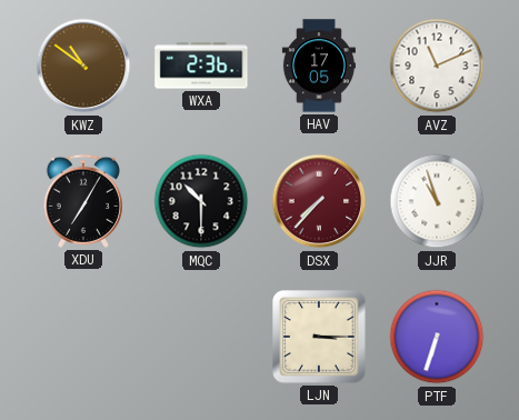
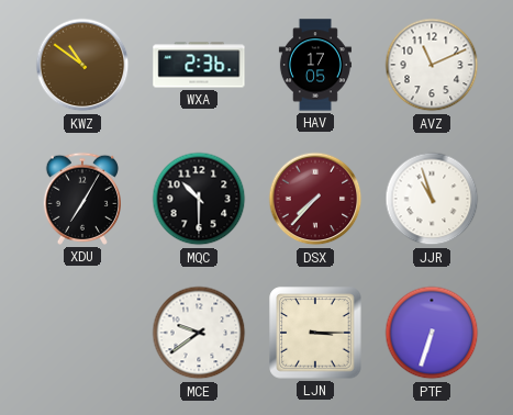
MCE: none -> 9:39
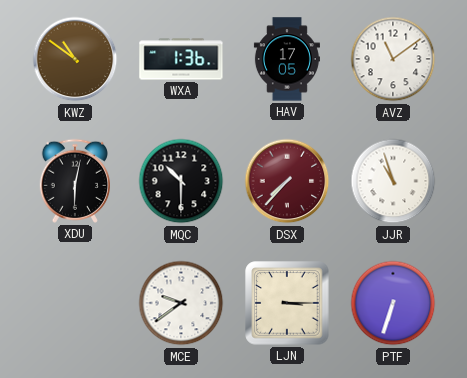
WXA: 2:36 -> 1:36
AVZ: 11:11 -> 11:09
XDU: 7:05 -> 6:02
